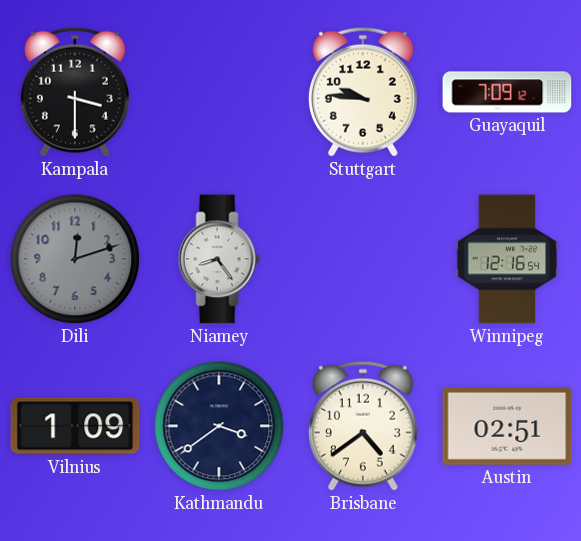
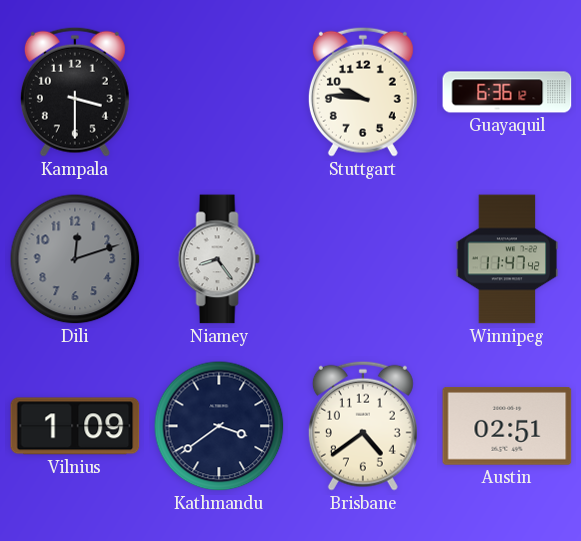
Guayaquil: 7:09 -> 6:36
Winnipeg: 12:16 -> 11:47
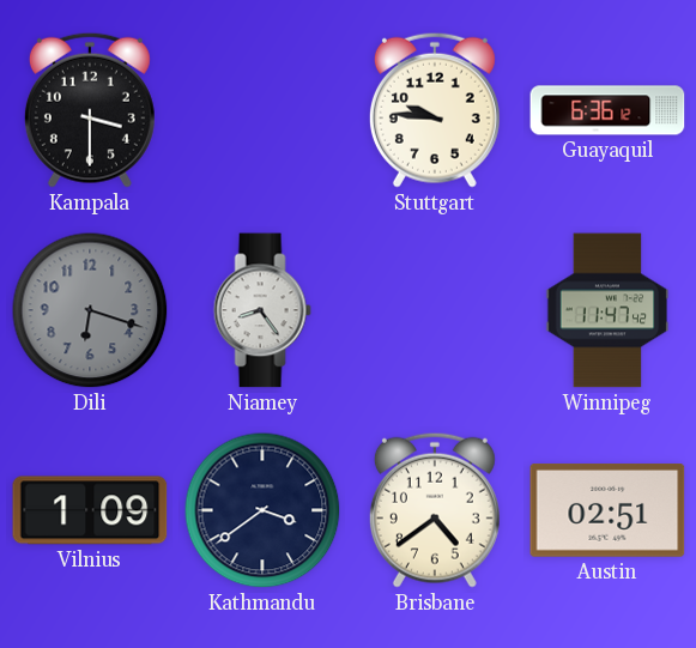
Dili: 12:12 -> 6:18
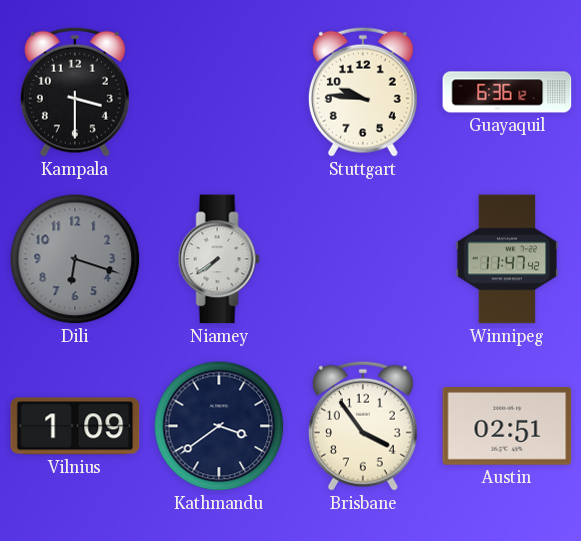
Niamey: 8:24 -> 7:39
Brisbane: 4:39 -> 3:54
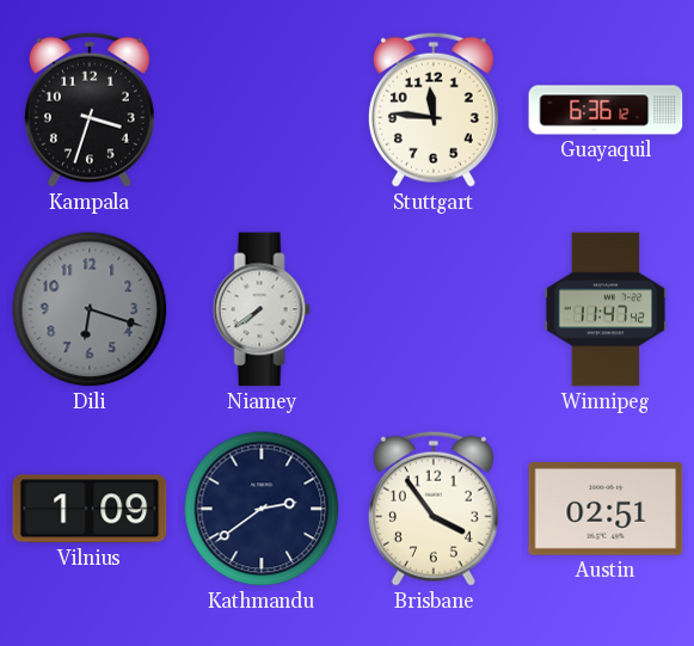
Kampala: 3:30 -> 3:33
Stuttgart: 9:46 -> 11:46
Kathmandu: 3:39 -> 2:39
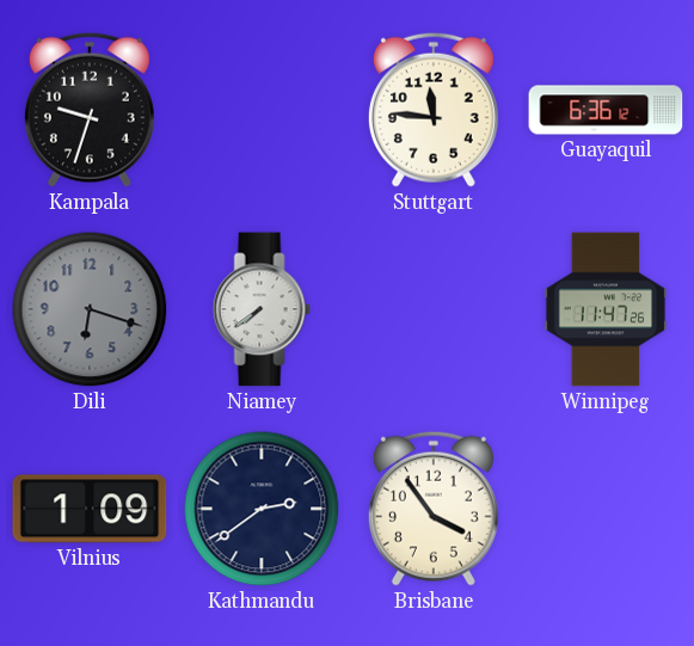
Kampala: 3:33 -> 9:33
Winnipeg: 11:47:42 -> 11:47:26
Austin: 02:51 -> none
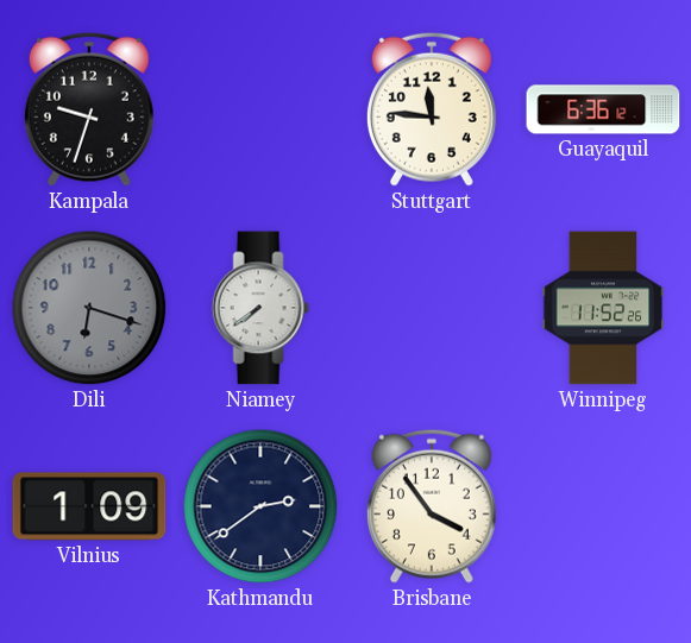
Winnipeg: 11:47 -> 11:52
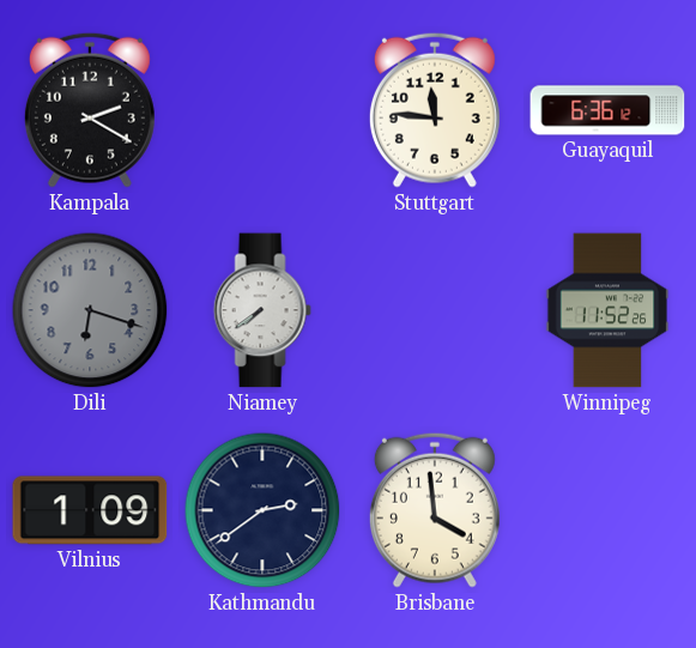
Kampala: 9:33 -> 2:20
Brisbane: 3:54 -> 3:59
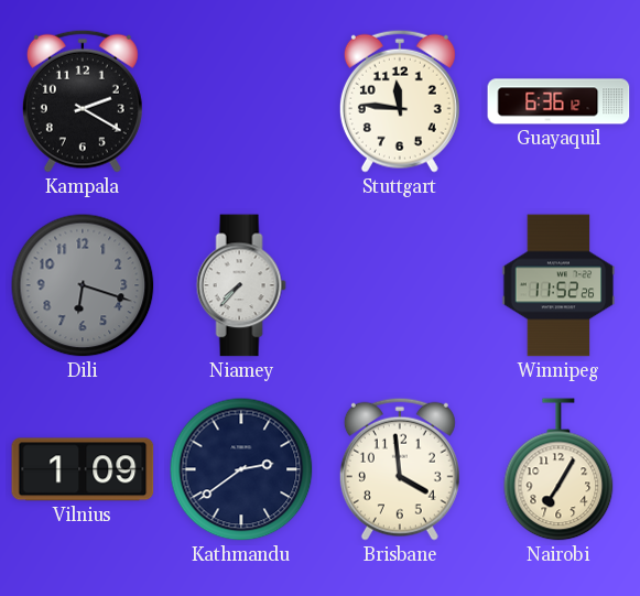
Niamey: 7:39 -> 7:37
Nairobi: none -> 7:05
